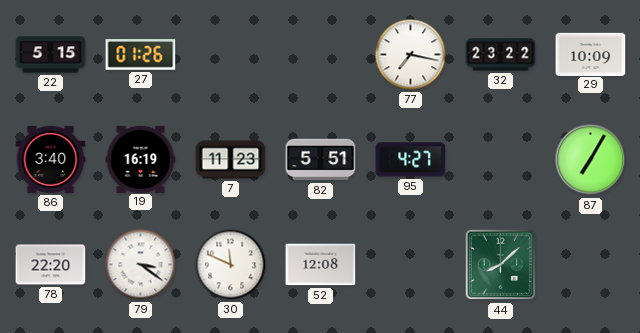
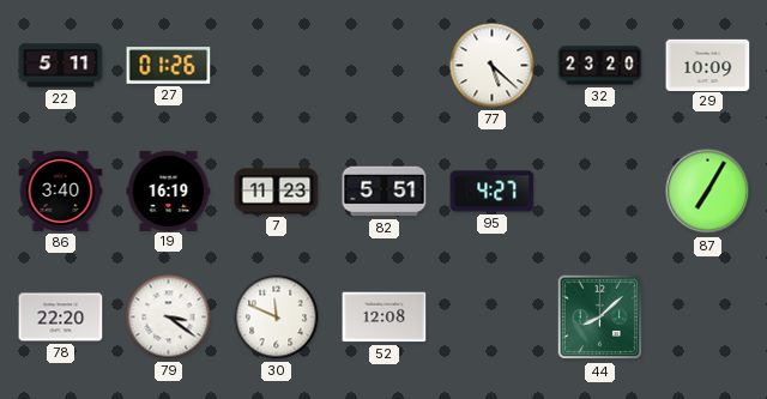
22: 5:15 -> 5:11
77: 7:17 -> 5:22
32: 23:22 -> 23:20
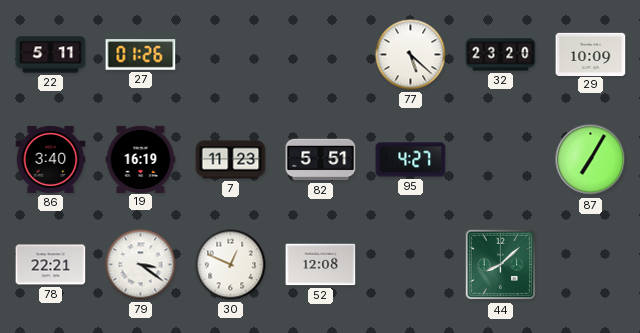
78: 22:20 -> 22:21
30: 11:49 -> 12:49
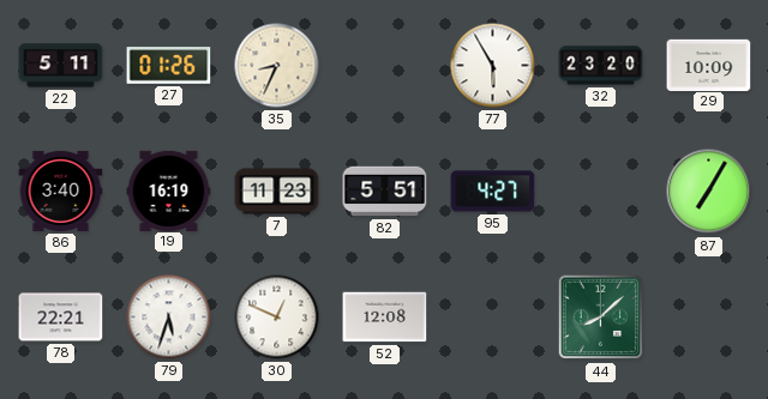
35: none -> 8:34
77: 5:22 -> 5:55
79: 3:21 -> 5:33
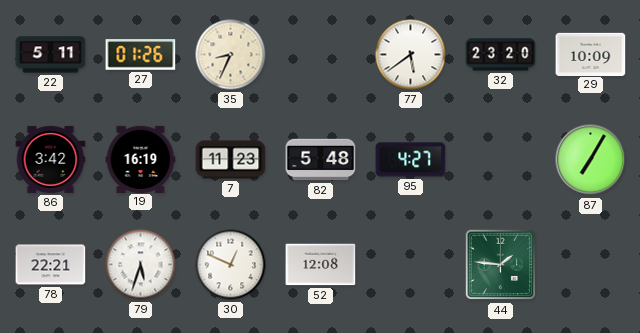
77: 5:55 -> 5:39
86: 3:40 -> 3:42
82: 5:51 -> 5:48
44: 8:08 -> 1:46
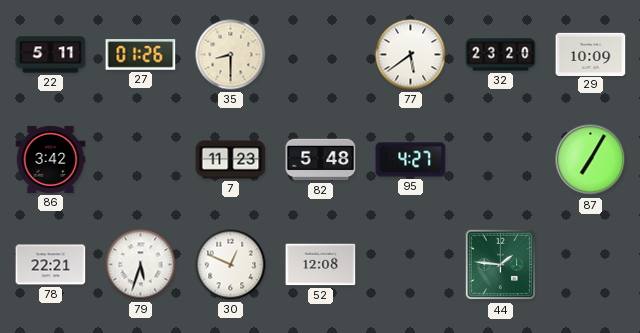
35: 8:34 -> 8:30
19: 16:19 -> none
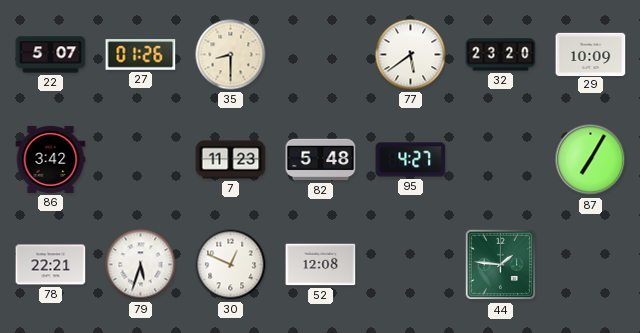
22: 5:11 -> 5:07
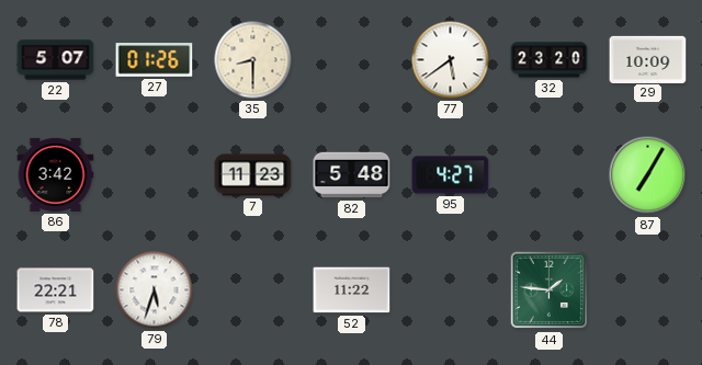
30: 12:49 -> none
52: 12:08 -> 11:22
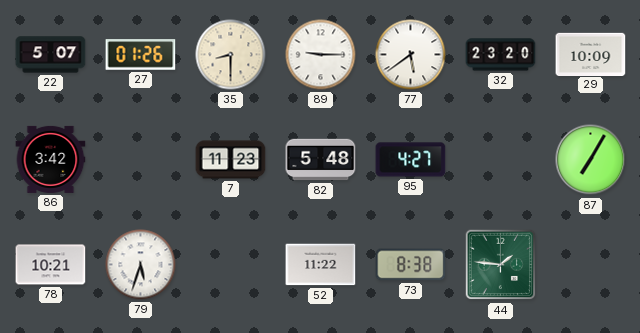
89: none -> 9:15
78: 22:21 -> 10:21
73: none -> 8:38
